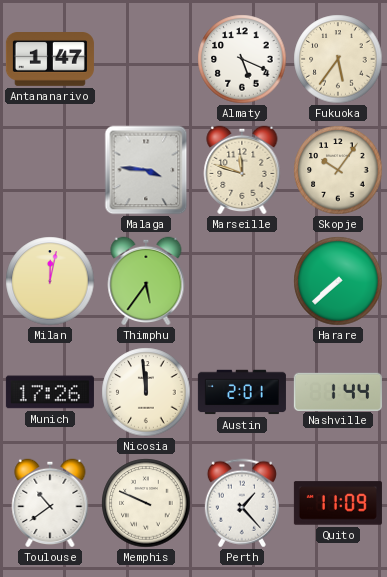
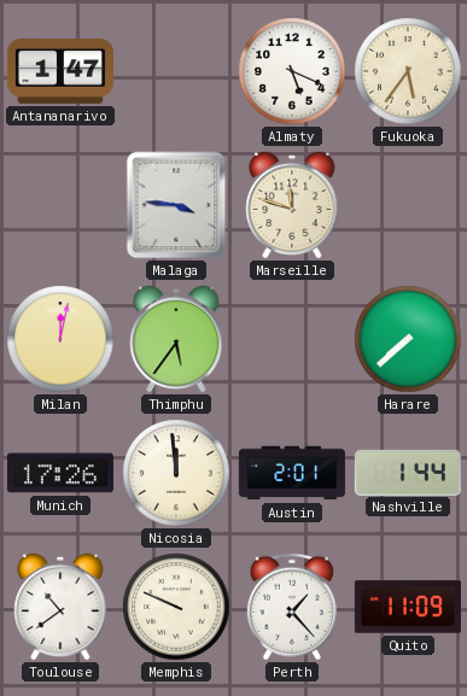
Skopje: 10:06 -> none
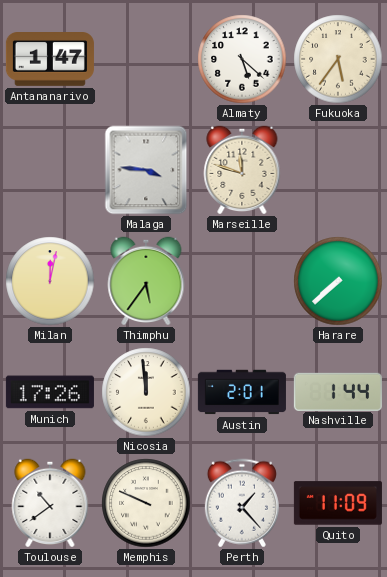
Almaty: 5:19 -> 5:22
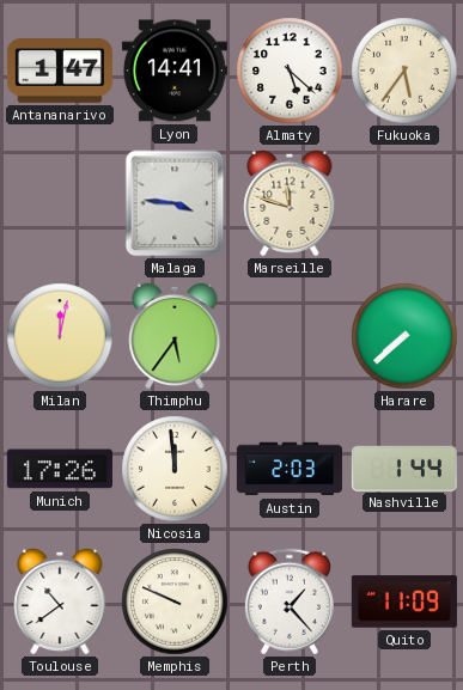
Lyon: none -> 14:41
Austin: 2:01 -> 2:03
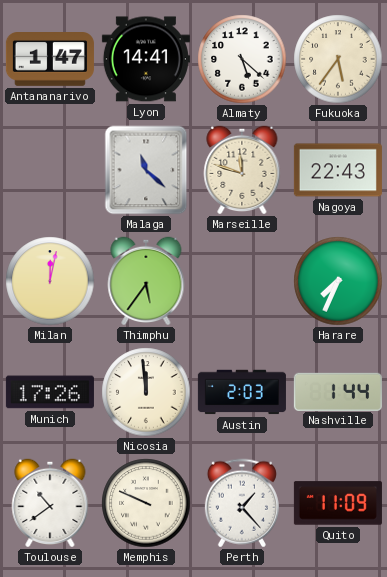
Malaga: 3:46 -> 11:22
Nagoya: none -> 22:43
Harare: 7:38 -> 7:34
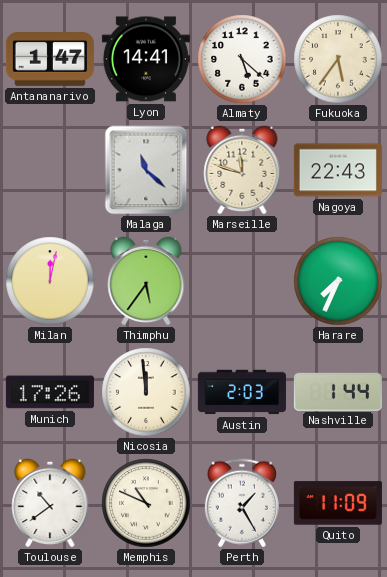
Memphis: 9:49 -> 10:49
Perth: 1:23 -> 1:25
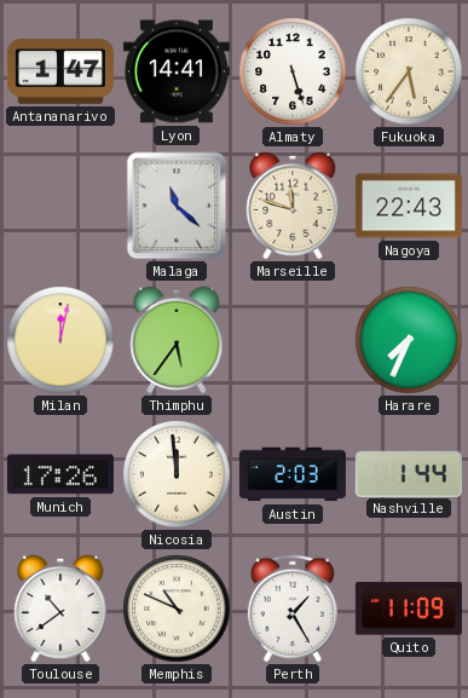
Almaty: 5:22 -> 5:27
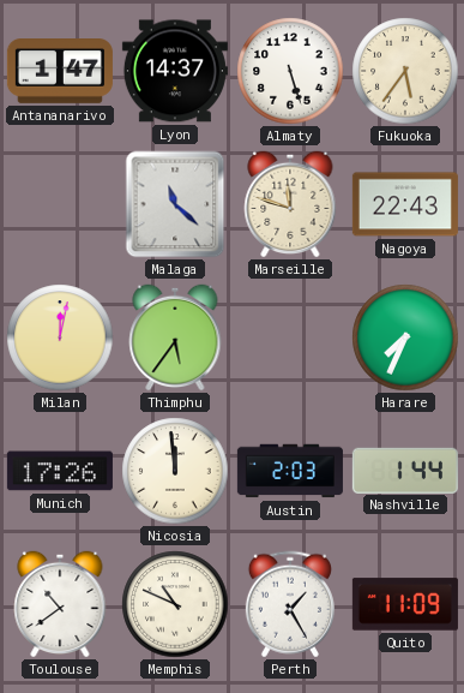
Lyon: 14:41 -> 14:37
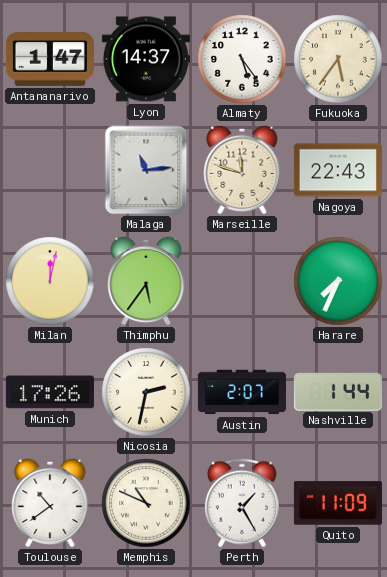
Almaty: 5:27 -> 5:24
Malaga: 11:22 -> 11:14
Nicosia: 11:59 -> 2:32
Austin: 2:03 -> 2:07
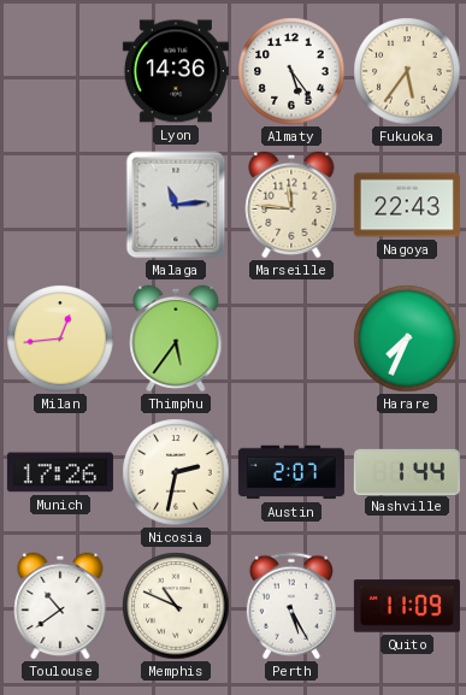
Antananarivo: 1:47 -> none
Lyon: 14:37 -> 14:36
Marseille: 11:48 -> 11:46
Milan: 12:02 -> 12:44
Perth: 1:25 -> 5:25
